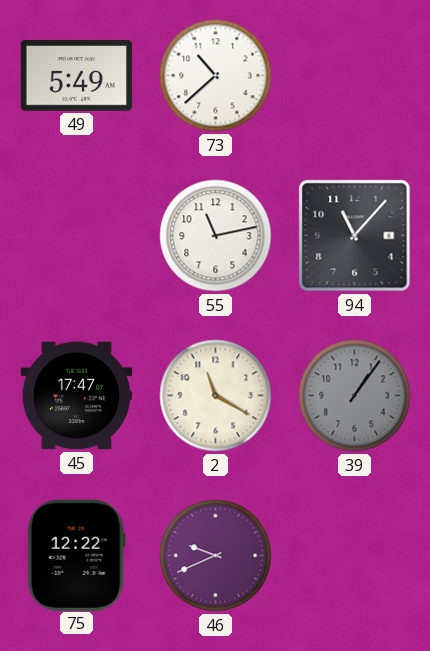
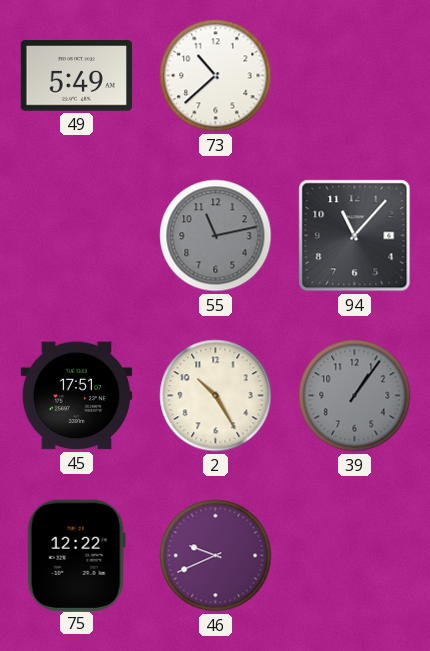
55 dial: white -> grey
45: 17:47 -> 17:51
2: 11:20 -> 10:25
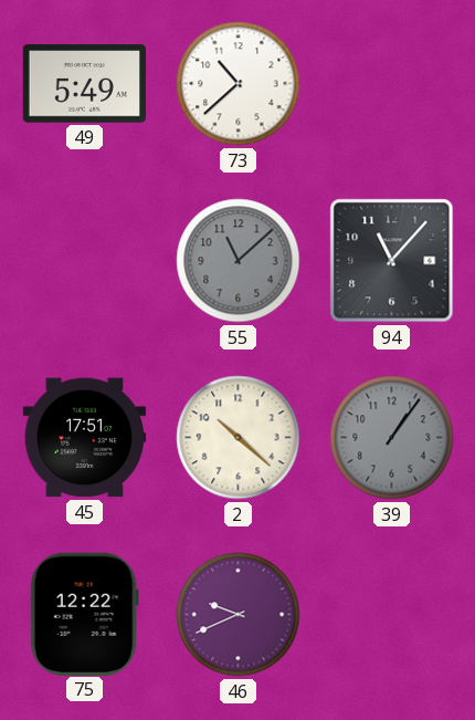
55: 11:13 -> 11:08
2: 10:25 -> 10:22
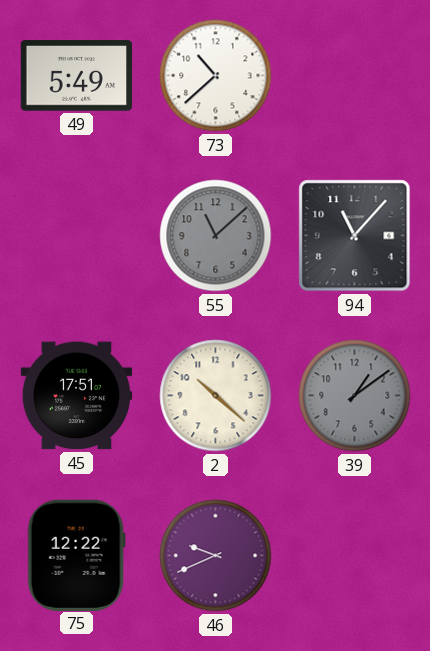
39: 1:06 -> 1:09
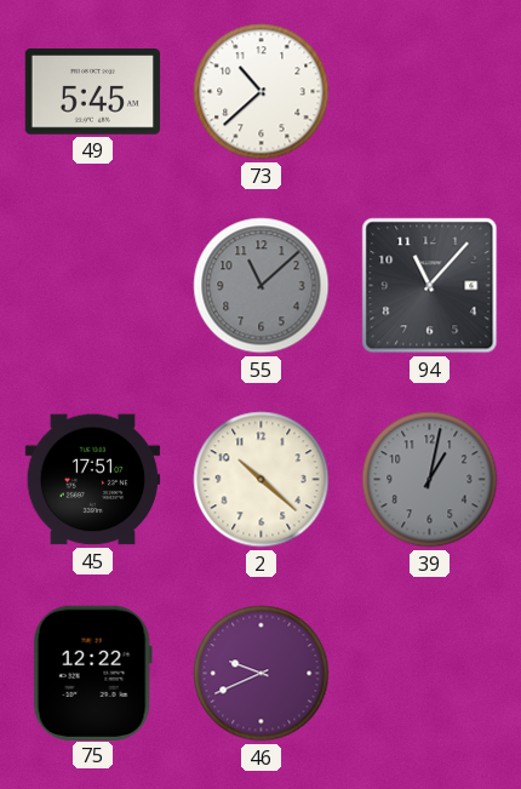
49: 5:49 -> 5:45
39: 1:09 -> 1:02
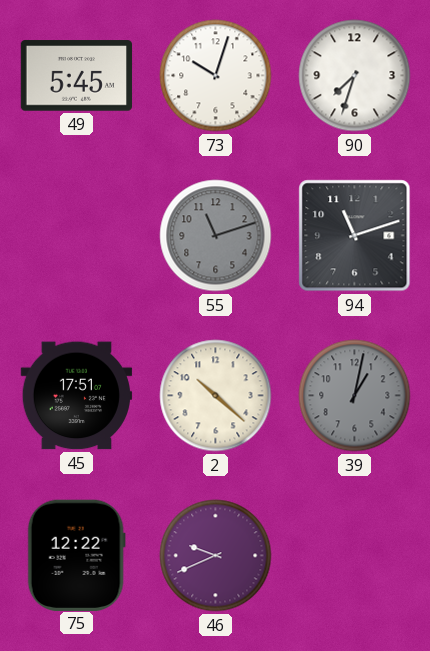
73: 10:38 -> 10:03
90: none -> 7:33
55: 11:08 -> 11:12
94: 11:07 -> 11:12
